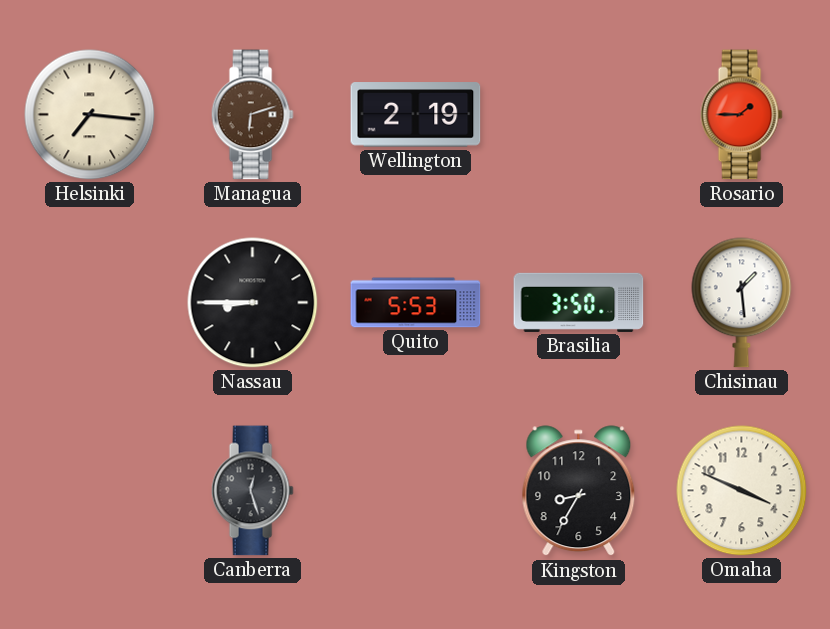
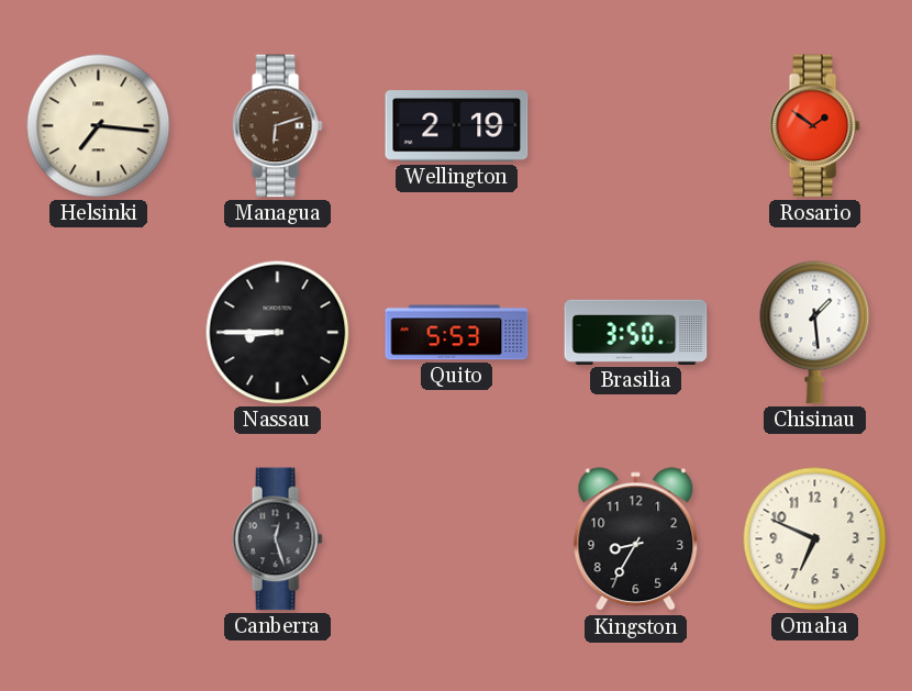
Rosario: 1:45 -> 1:51
Omaha: 3:49 -> 6:49
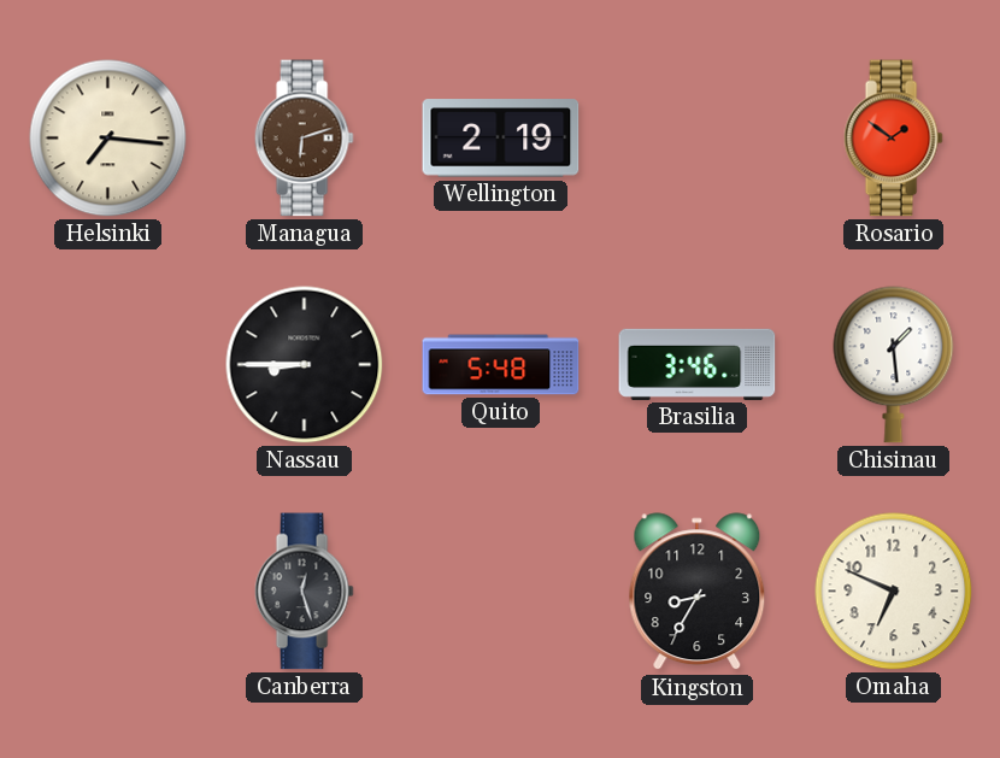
Quito: 5:53 -> 5:48
Brasilia: 3:50 -> 3:46
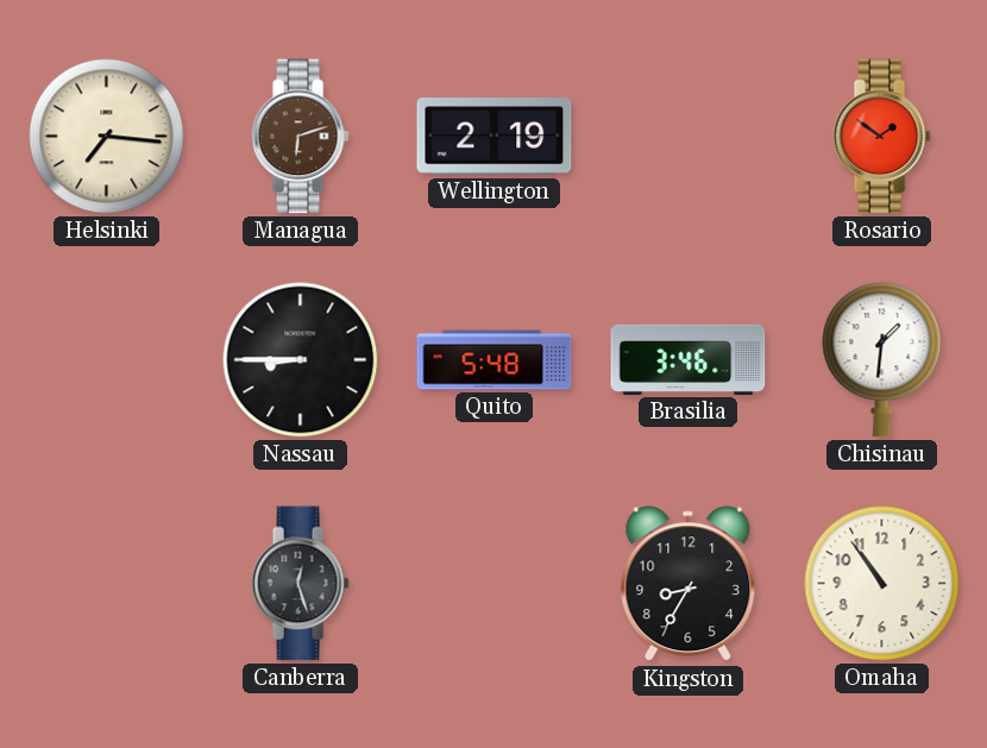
Chisinau: 1:29 -> 1:31
Omaha: 6:49 -> 10:54
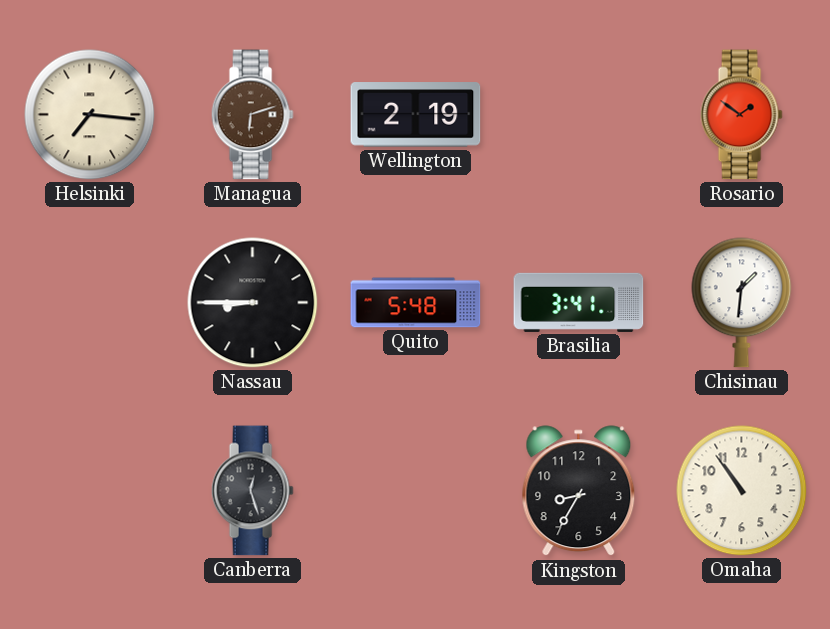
Brasilia: 3:46 -> 3:41
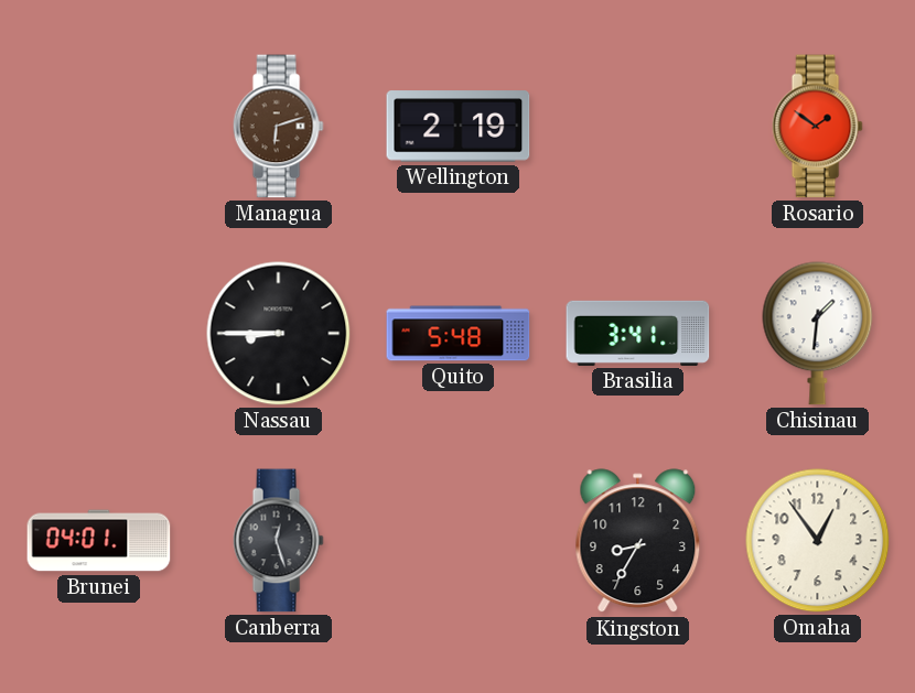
Helsinki: 7:16 -> none
Brunei: none -> 04:01
Omaha: 10:54 -> 12:54
